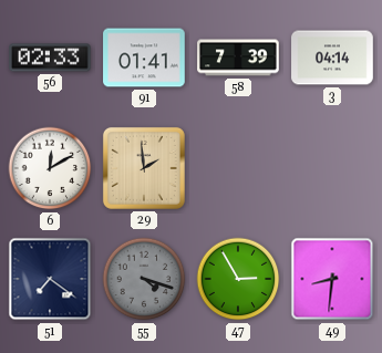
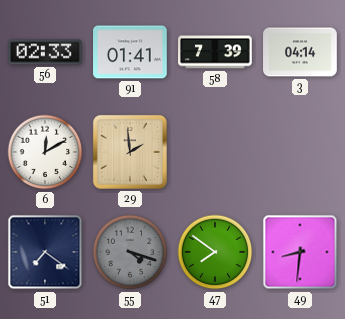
47: 2:55 -> 7:51
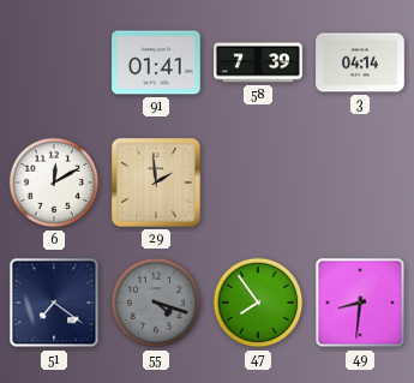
56: 02:33 -> none
47: 7:51 -> 7:54
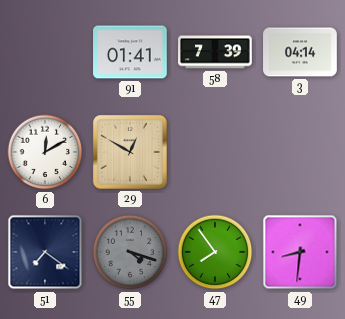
29: 1:59 -> 12:50
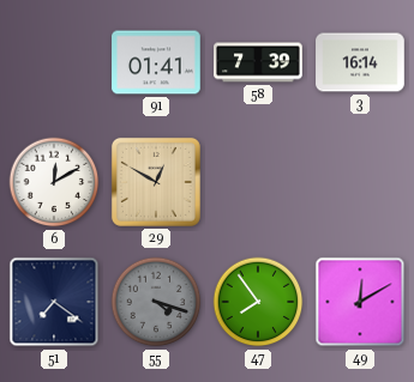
3: 04:14 -> 16:14
49: 8:31 -> 12:10
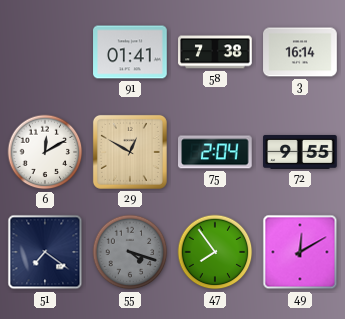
58: 7:39 -> 7:38
75: none -> 2:04
72: none -> 9:55
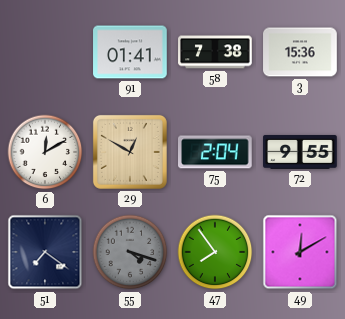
3: 16:14 -> 15:36
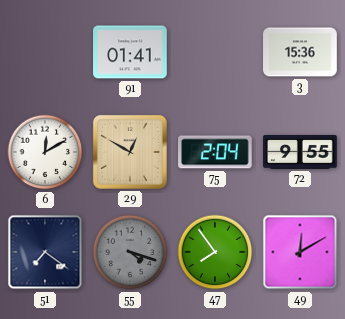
58: 7:38 -> none
